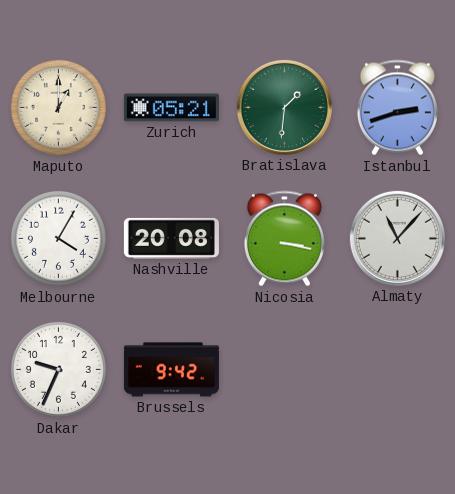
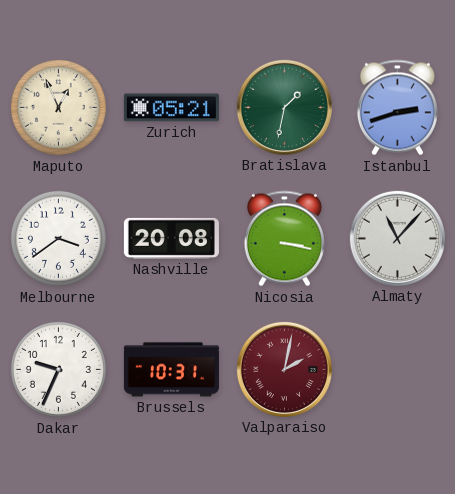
Maputo: 1:00 -> 12:56
Bratislava: 1:31 -> 1:32
Melbourne: 4:05 -> 3:39
Brussels: 9:42 -> 10:31
Valparaiso: none -> 2:02
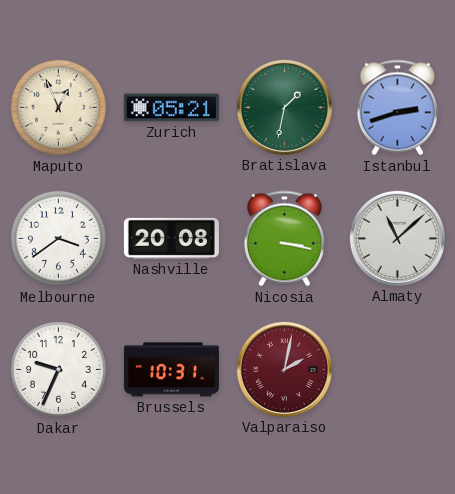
Almaty: 11:07 -> 11:08
